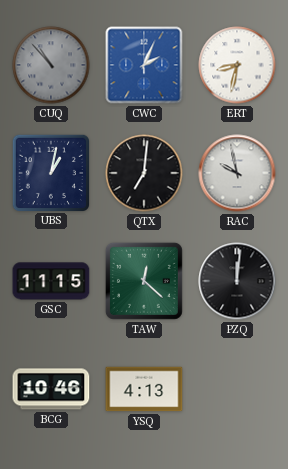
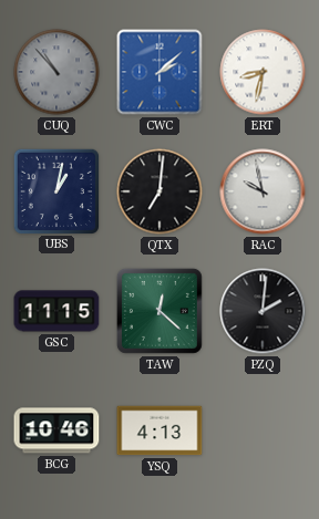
CWC: 2:04 -> 2:08
PZQ: 12:01 -> 2:01
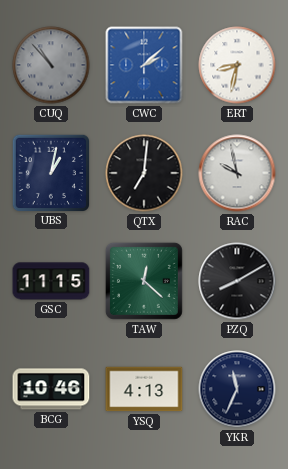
PZQ: 2:01 -> 8:10
YKR: none -> 11:34
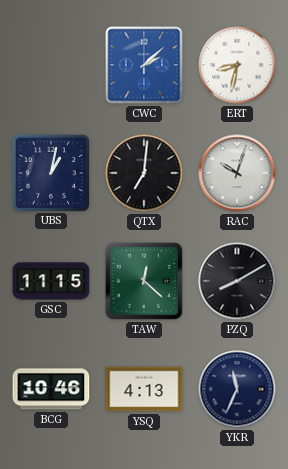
CUQ: 10:53 -> none
RAC: 9:58 -> 10:03
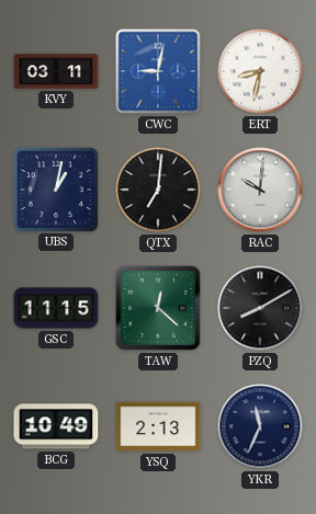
KVY: none -> 03:11
CWC: 2:08 -> 9:02
RAC: 10:03 -> 10:01
BCG: 10:46 -> 10:49
YSQ: 4:13 -> 2:13
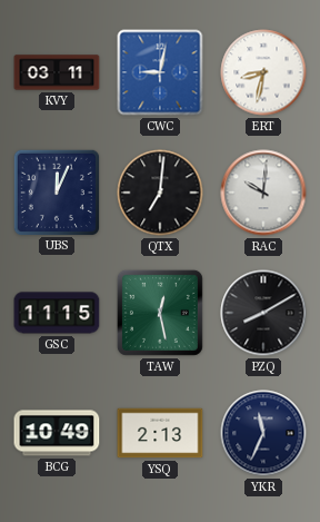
UBS: 1:02 -> 12:04
TAW: 12:22 -> 12:28
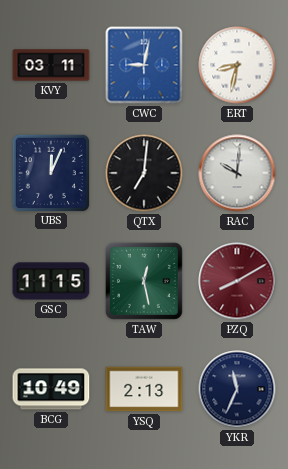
PZQ dial: black -> burgundy
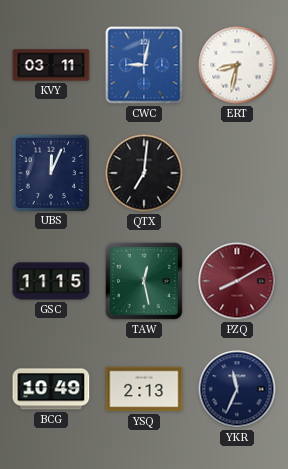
RAC: 10:01 -> none
